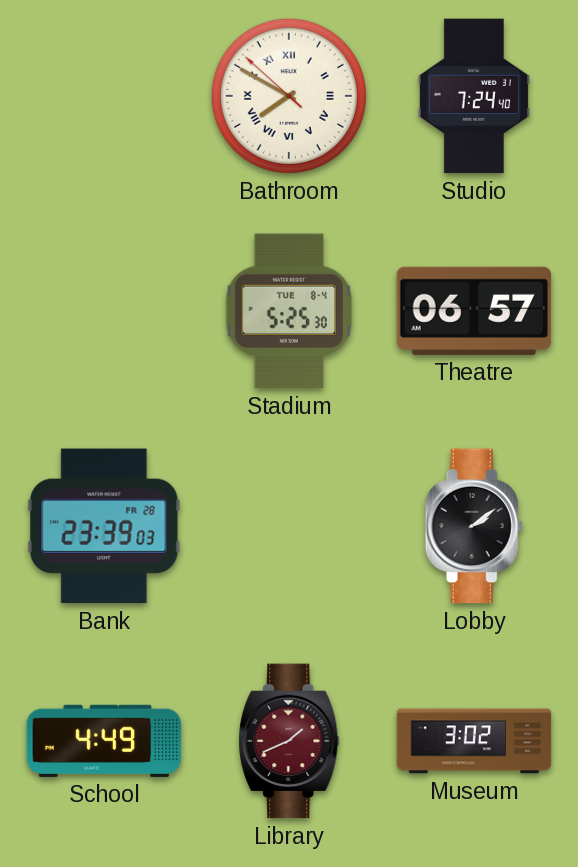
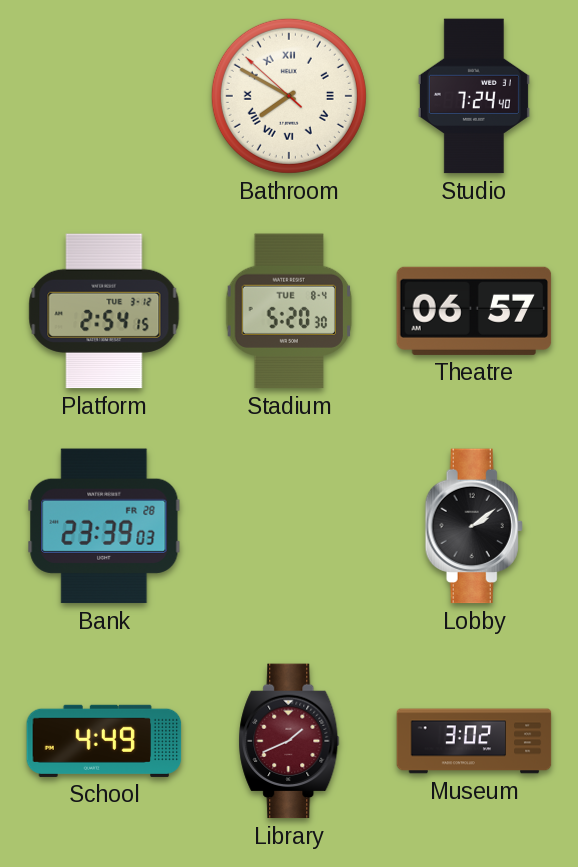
Platform: none -> 2:54
Stadium: 5:25 -> 5:20
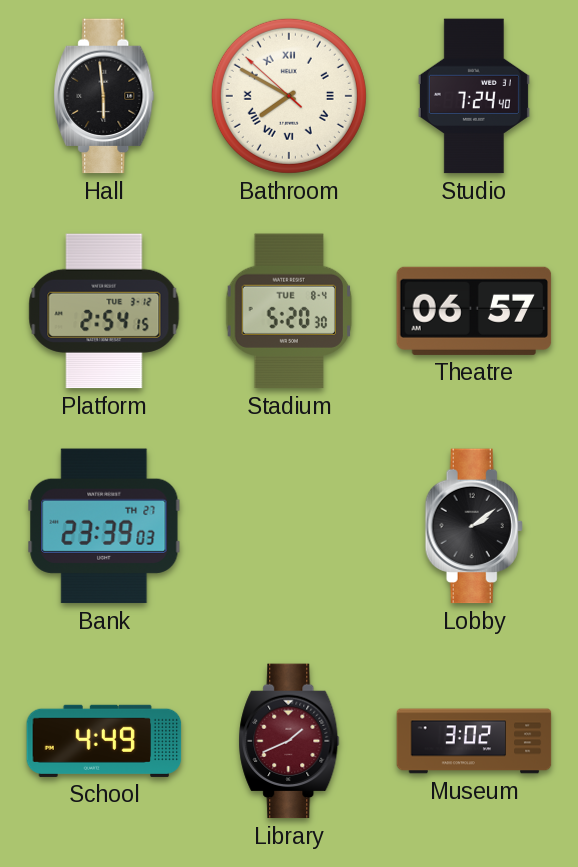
Hall: none -> 5:59
Bank date: FR 28 -> TH 27
